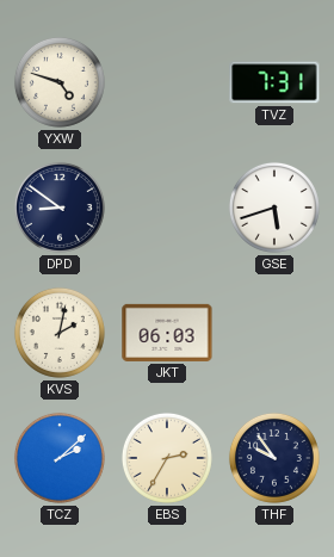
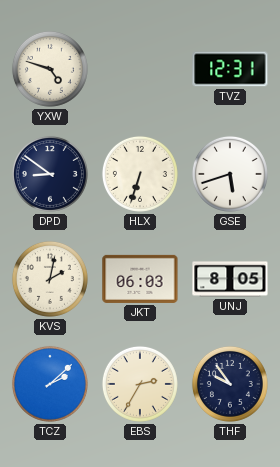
TVZ: 7:31 -> 12:31
HLX: none -> 6:33
UNJ: none -> 8:05
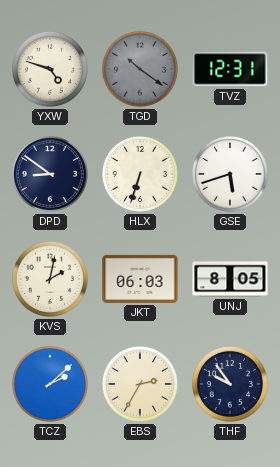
TGD: none -> 10:21
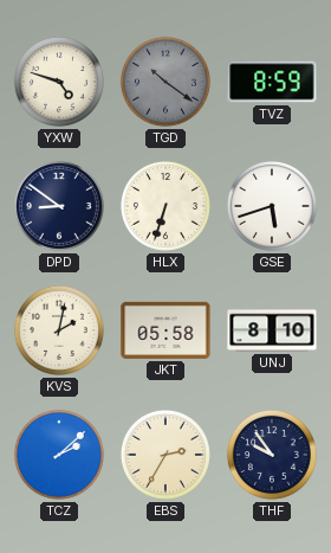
TVZ: 12:31 -> 8:59
JKT: 06:03 -> 05:58
UNJ: 8:05 -> 8:10
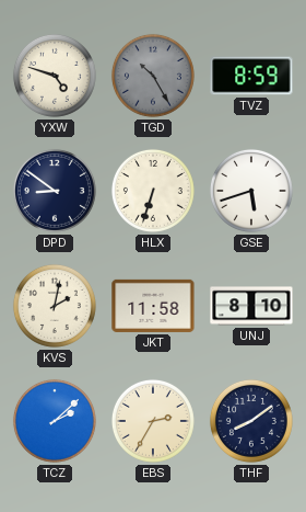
TGD: 10:21 -> 10:25
JKT: 05:58 -> 11:58
THF: 9:54 -> 8:09
